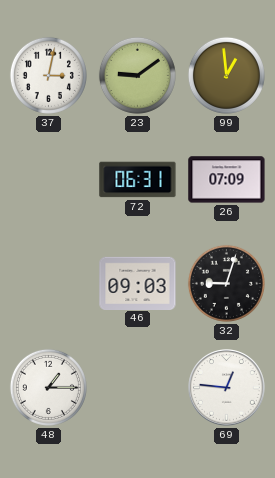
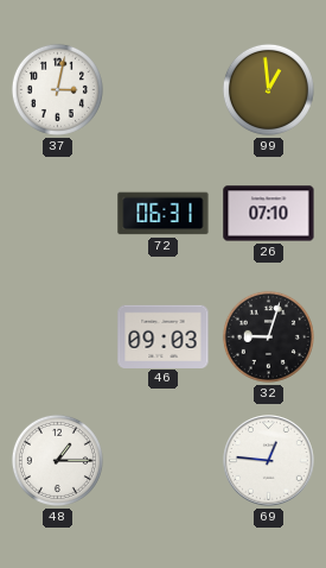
23: 9:09 -> none
26: 07:09 -> 07:10
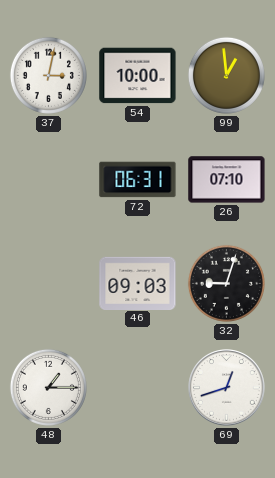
54: none -> 10:00
69: 12:46 -> 12:42
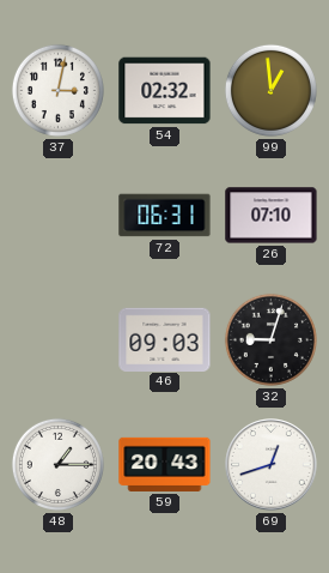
54: 10:00 -> 02:32
59: none -> 20:43
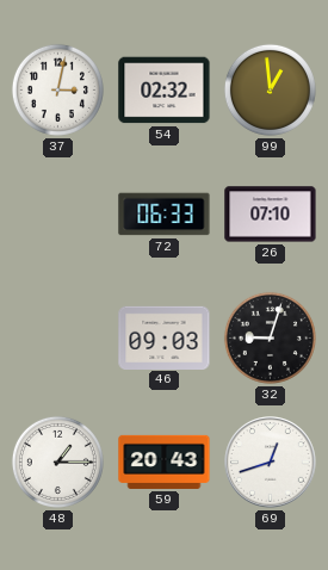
72: 06:31 -> 06:33
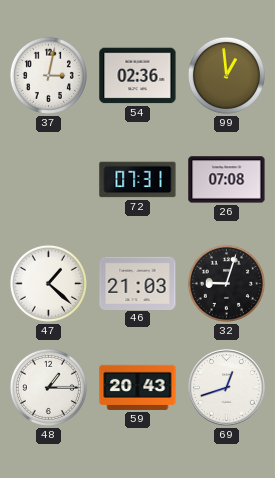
54: 02:32 -> 02:36
72: 06:33 -> 07:31
26: 07:10 -> 07:08
47: none -> 1:22
46: 09:03 -> 21:03
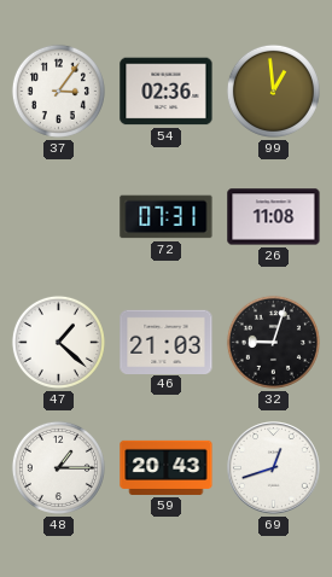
37: 3:02 -> 3:06
26: 07:08 -> 11:08
